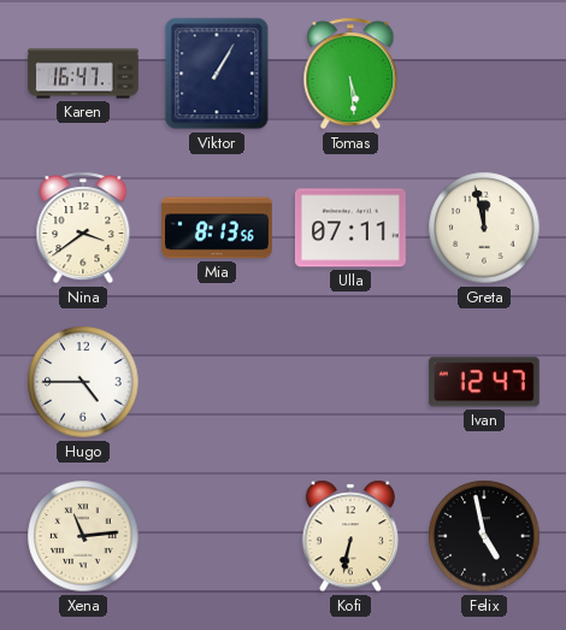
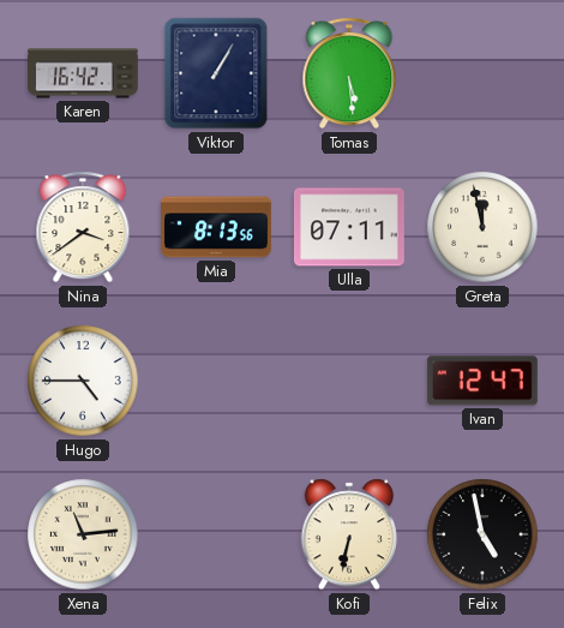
Karen: 16:47 -> 16:42
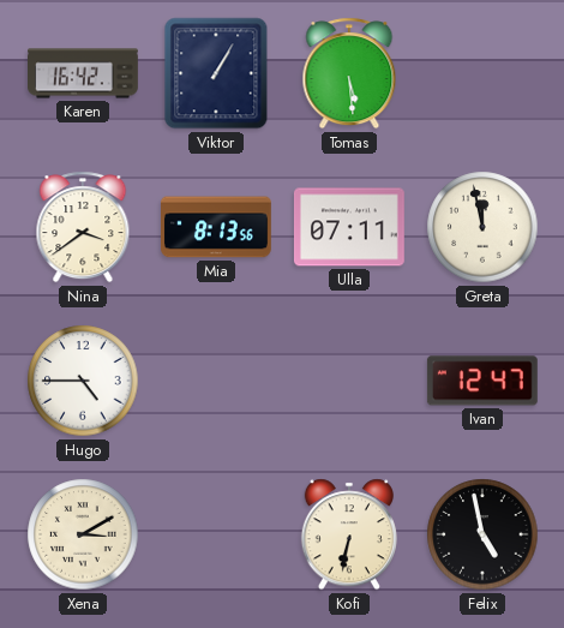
Xena: 11:14 -> 3:10
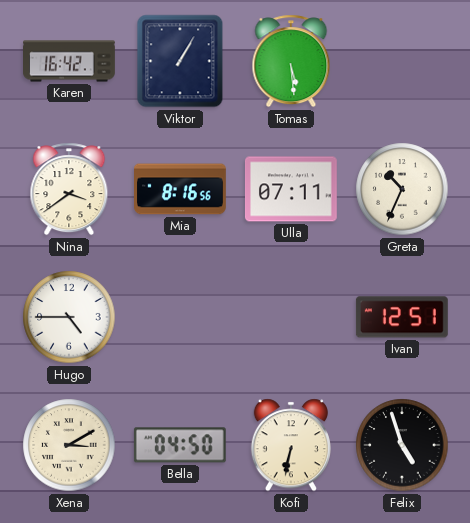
Mia: 8:13 -> 8:16
Greta: 11:58 -> 10:34
Ivan: 12:47 -> 12:51
Bella: none -> 04:50
Felix: 4:58 -> 4:57
